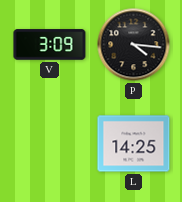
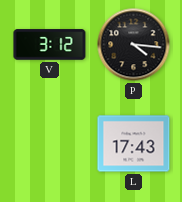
V: 3:09 -> 3:12
L: 14:25 -> 17:43
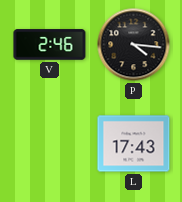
V: 3:12 -> 2:46
